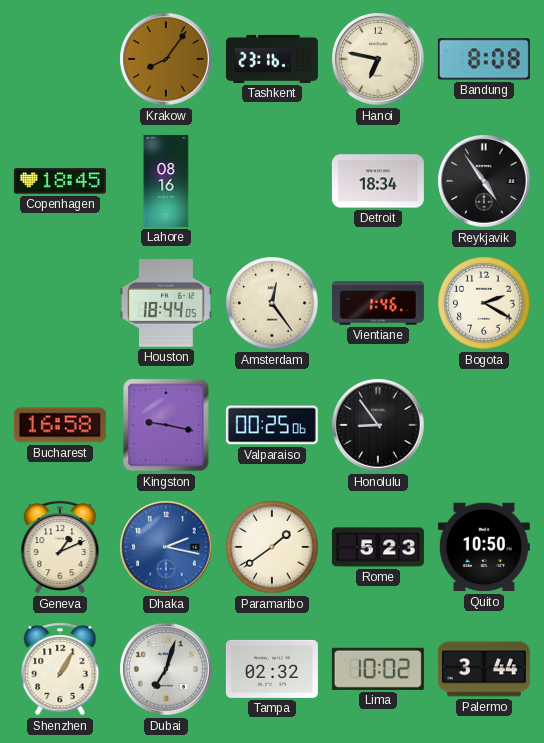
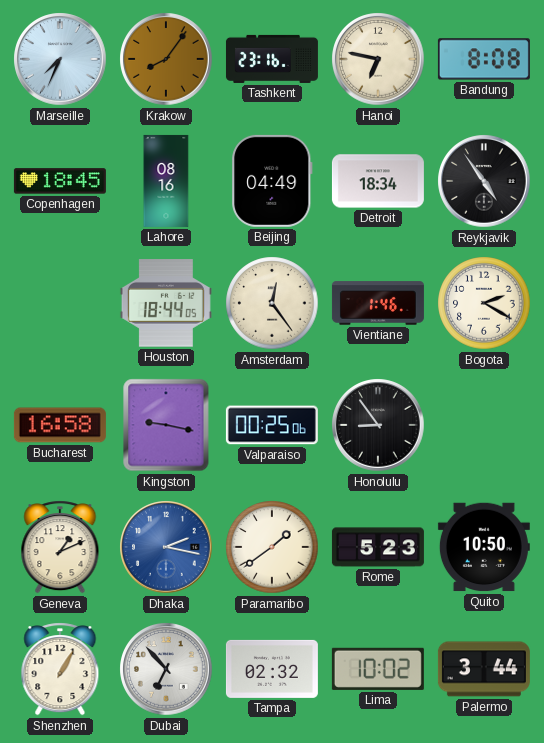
Marseille: none -> 7:34
Beijing: none -> 04:49
Dubai: 7:03 -> 6:53
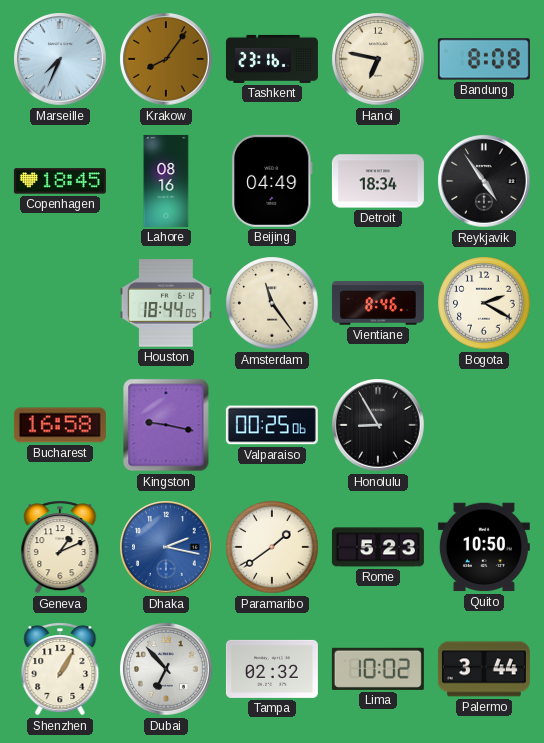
Amsterdam: 12:24 -> 11:24
Vientiane: 1:46 -> 8:46
Honolulu: 8:54 -> 8:55
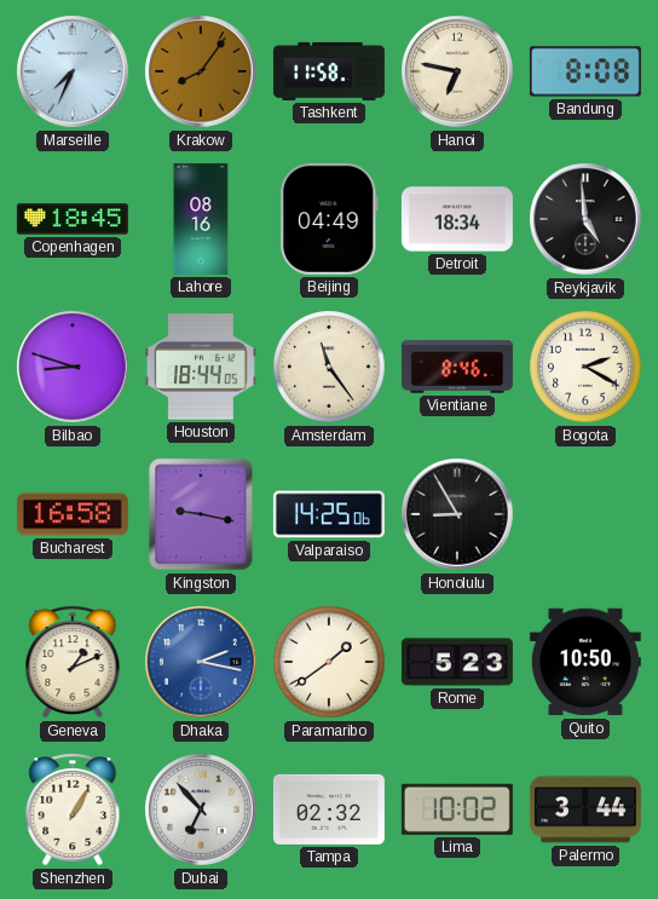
Tashkent: 23:16 -> 11:58
Reykjavik: 4:54 -> 4:59
Bilbao: none -> 8:48
Valparaiso: 00:25 -> 14:25
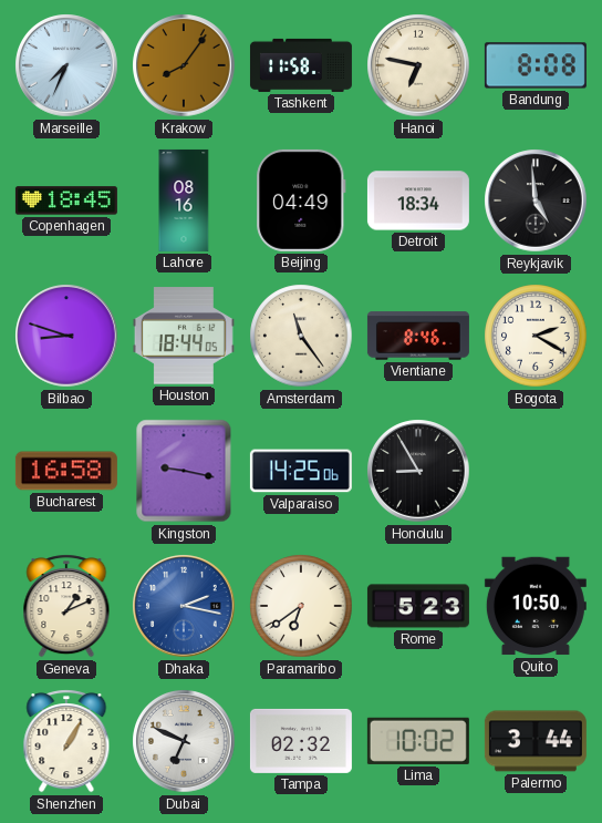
Paramaribo: 1:39 -> 6:39
Dubai: 6:53 -> 6:49
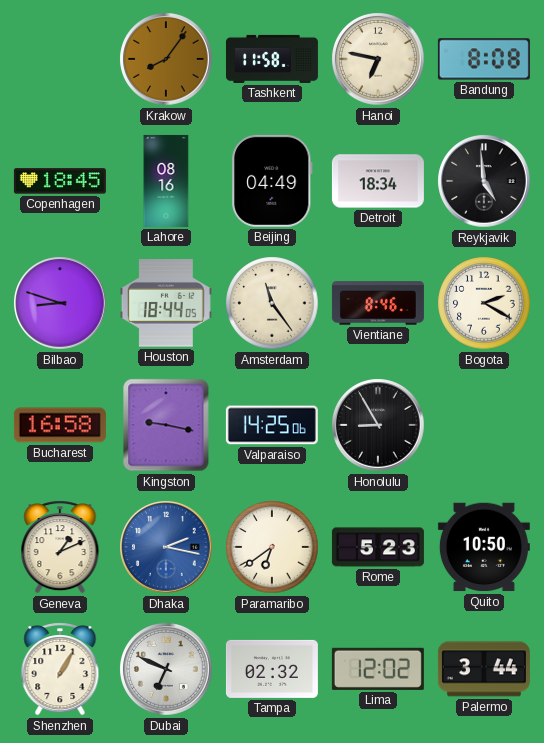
Marseille: 7:34 -> none
Lima: 10:02 -> 12:02
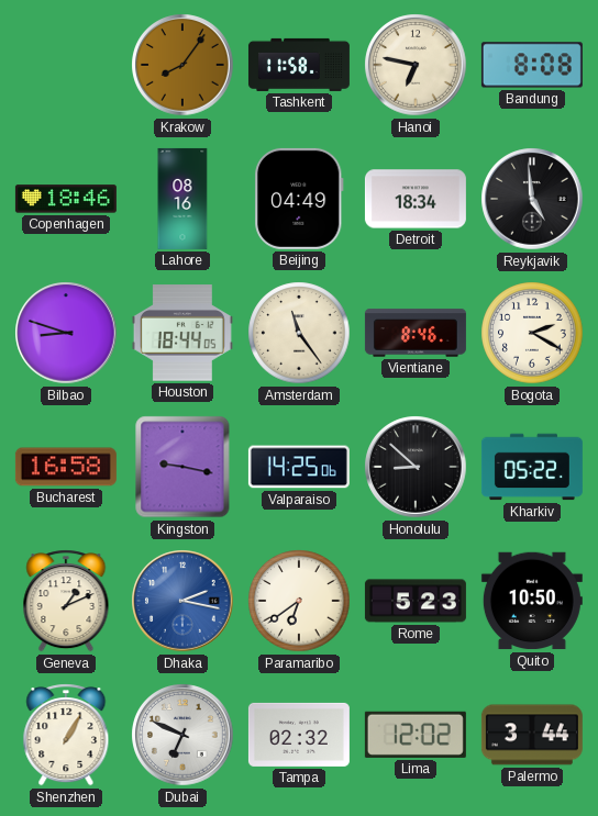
Copenhagen: 18:45 -> 18:46
Honolulu: 8:55 -> 8:52
Kharkiv: none -> 05:22
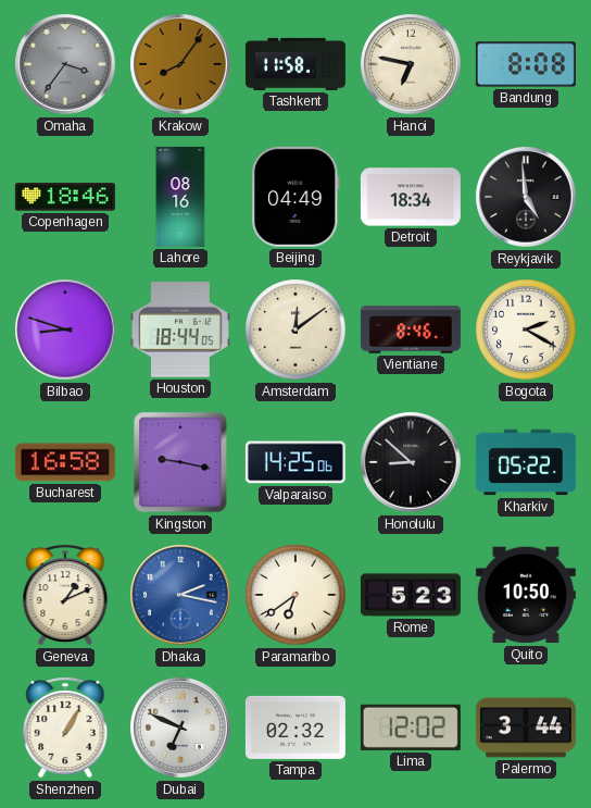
Omaha: none -> 3:36
Amsterdam: 11:24 -> 12:09
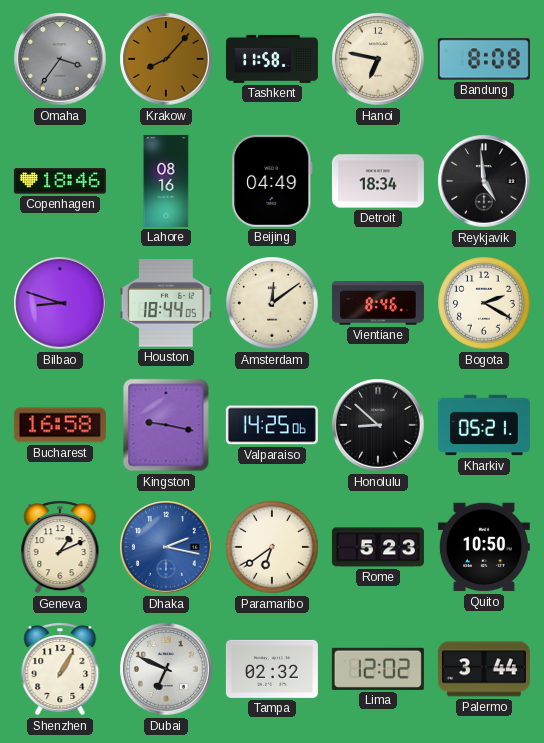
Krakow: 8:06 -> 8:07
Kharkiv: 05:22 -> 05:21
